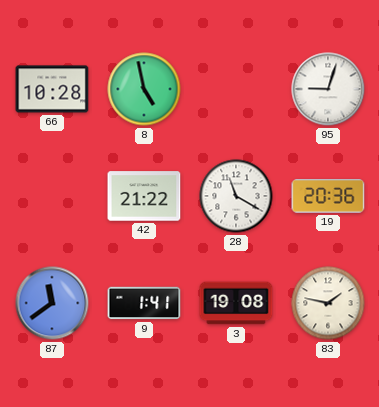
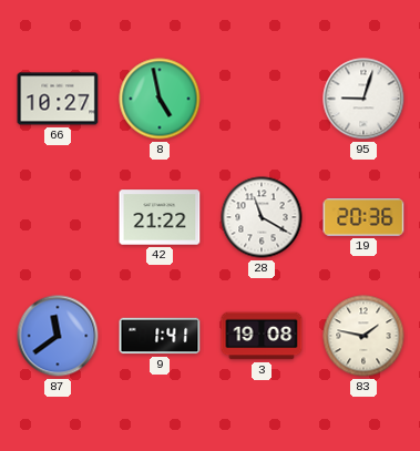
66: 10:28 -> 10:27
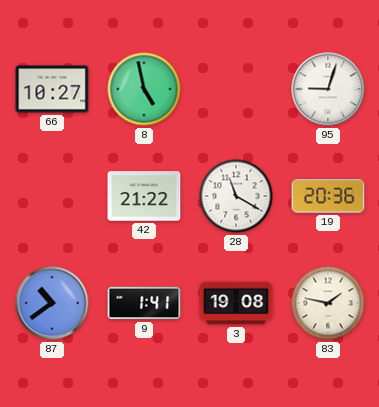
87: 11:39 -> 10:39
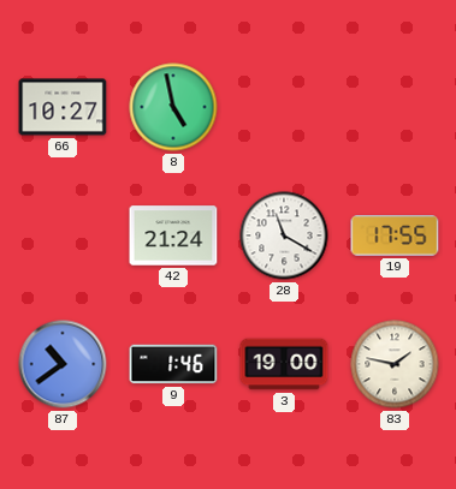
95: 9:03 -> none
42: 21:22 -> 21:24
19: 20:36 -> 17:55
9: 1:41 -> 1:46
3: 19:08 -> 19:00
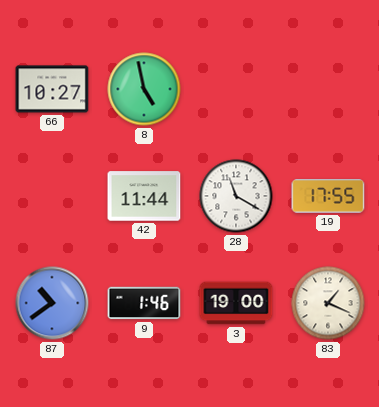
42: 21:24 -> 11:44
83: 1:47 -> 1:19
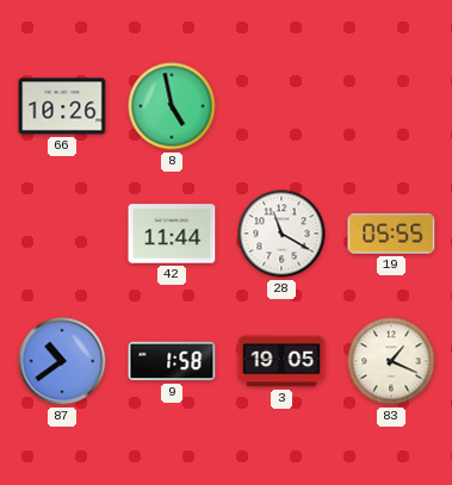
66: 10:27 -> 10:26
19: 17:55 -> 05:55
9: 1:46 -> 1:58
3: 19:00 -> 19:05
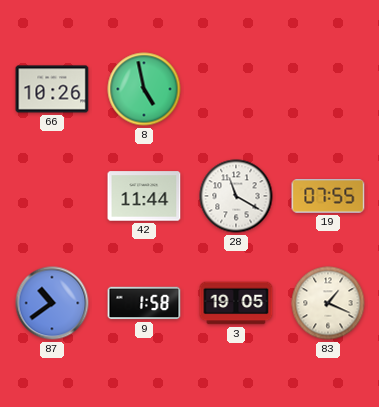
19: 05:55 -> 07:55
